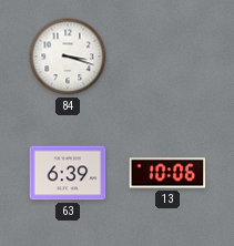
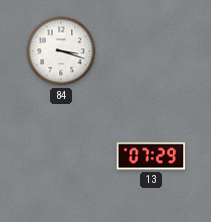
63: 6:39 -> none
13: 10:06 -> 07:29
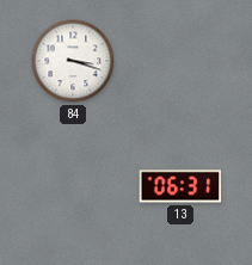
13: 07:29 -> 06:31
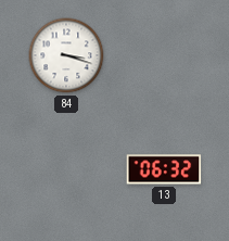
13: 06:31 -> 06:32
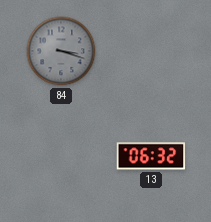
84 dial: white -> grey
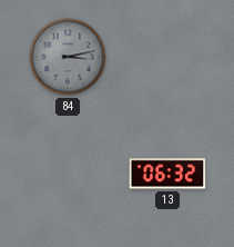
84: 3:18 -> 3:13
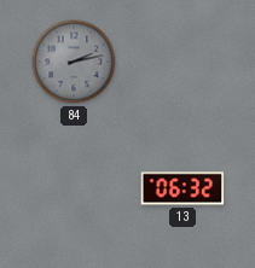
84: 3:13 -> 2:13
